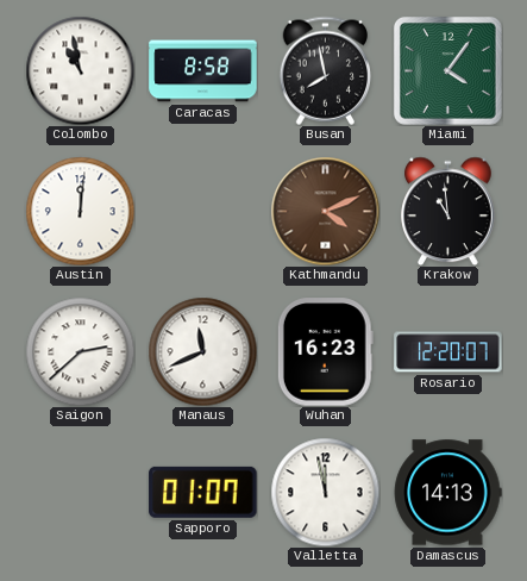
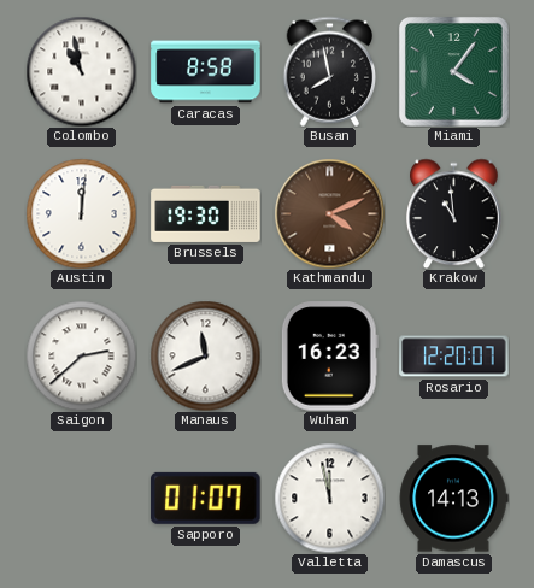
Brussels: none -> 19:30
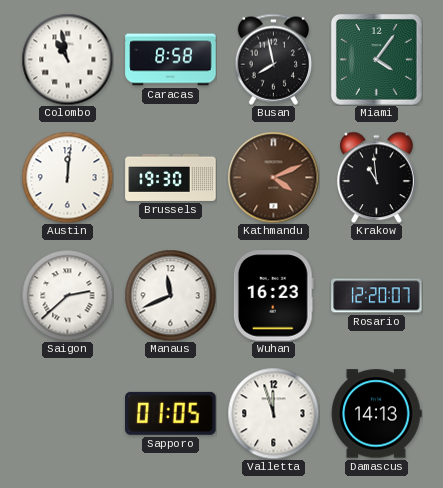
Sapporo: 01:07 -> 01:05
Valletta: 11:58 -> 11:57
